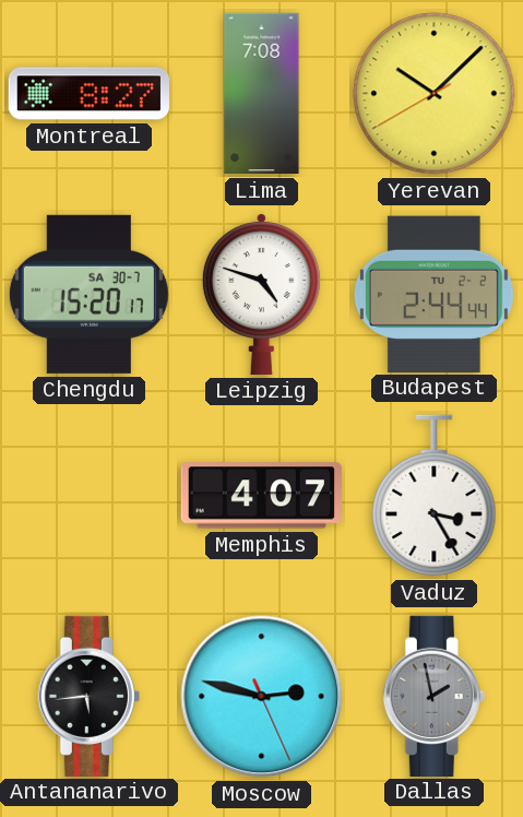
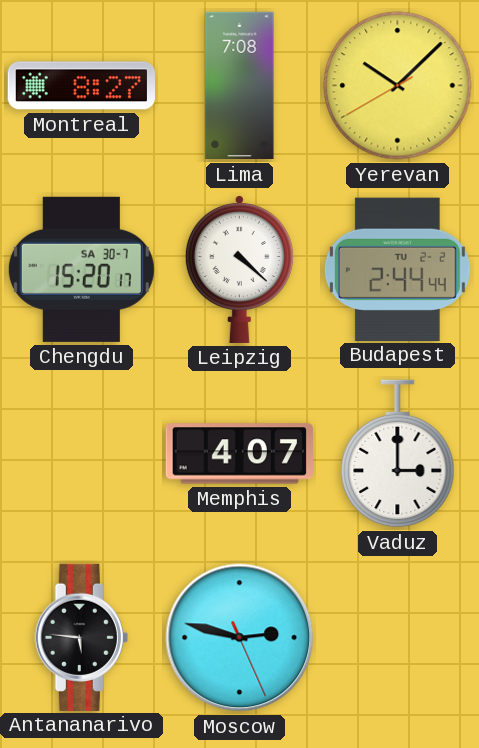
Leipzig: 4:48 -> 4:22
Vaduz: 3:25 -> 3:00
Antananarivo: 5:44 -> 5:46
Dallas: 1:58 -> none
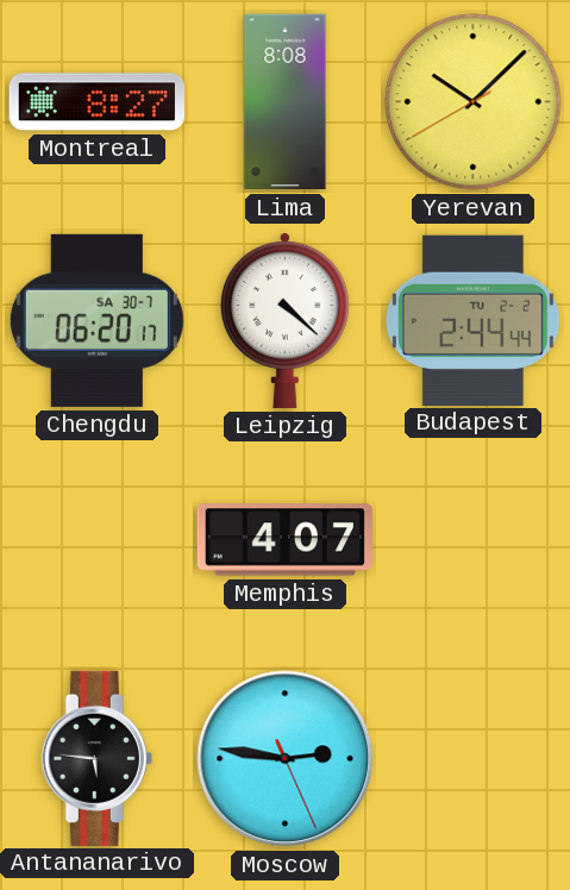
Lima: 7:08 -> 8:08
Chengdu: 15:20 -> 06:20
Vaduz: 3:00 -> none
Moscow: 2:47 -> 2:46
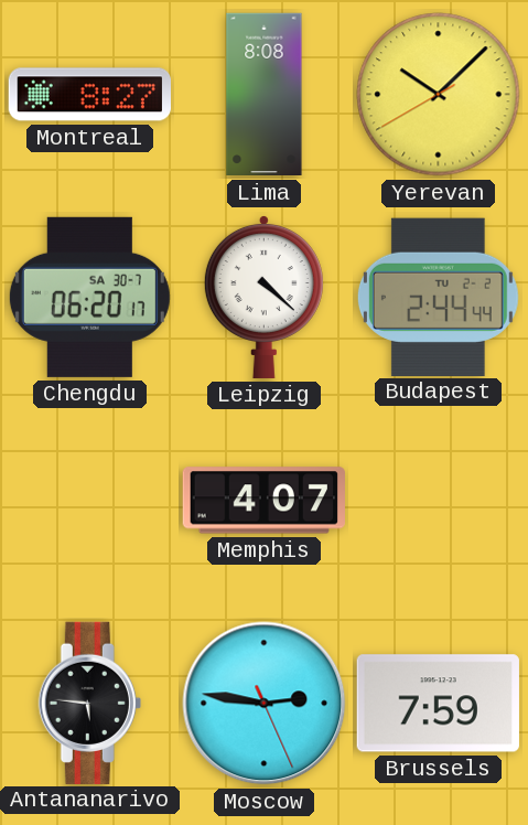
Brussels: none -> 7:59
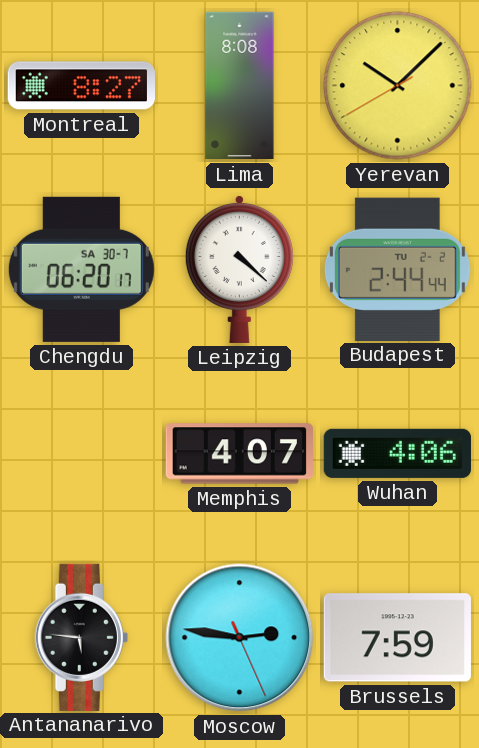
Wuhan: none -> 4:06
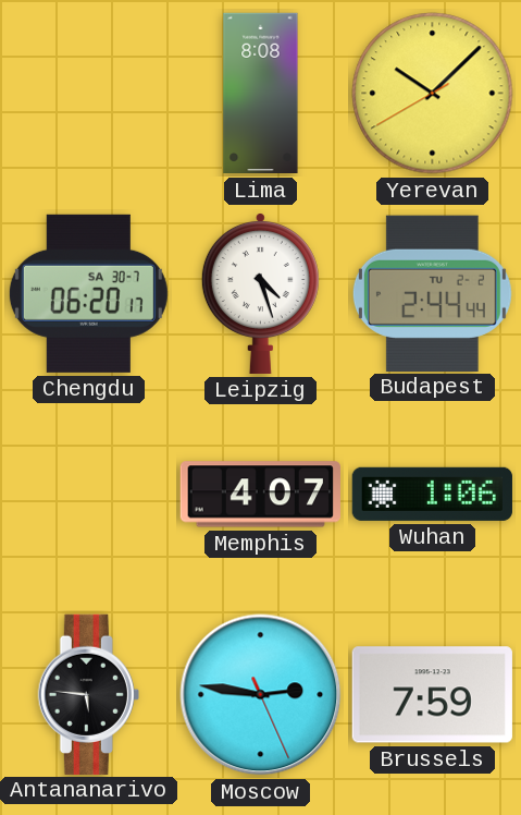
Montreal: 8:27 -> none
Leipzig: 4:22 -> 4:27
Wuhan: 4:06 -> 1:06
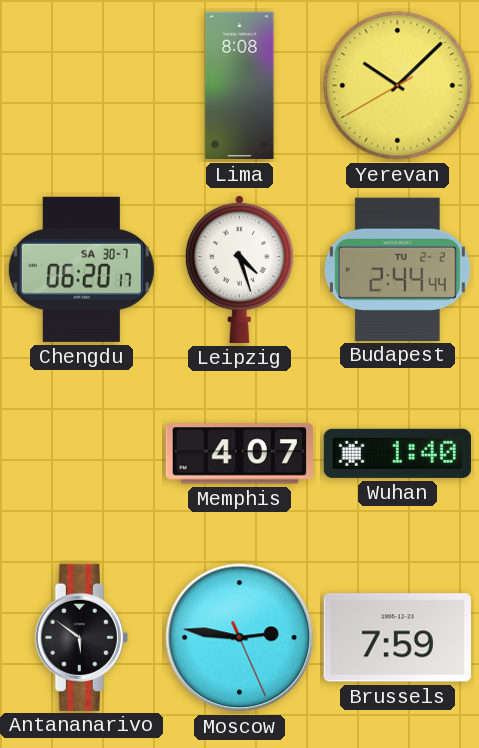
Wuhan: 1:06 -> 1:40
Antananarivo: 5:46 -> 5:51
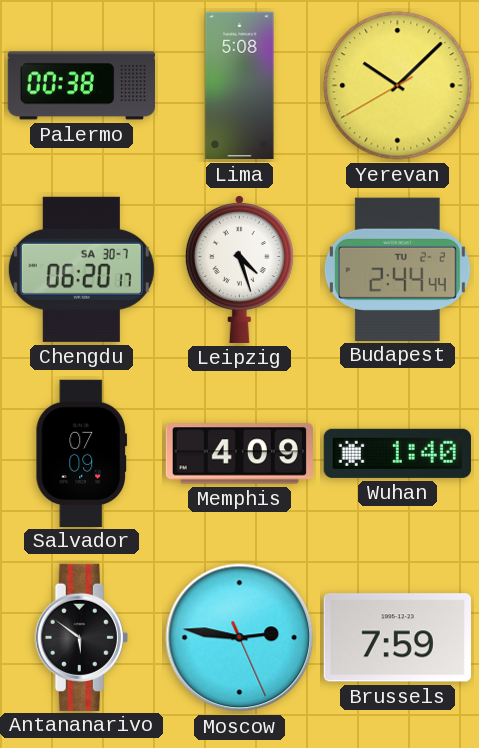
Palermo: none -> 00:38
Lima: 8:08 -> 5:08
Salvador: none -> 07:09
Memphis: 4:07 -> 4:09
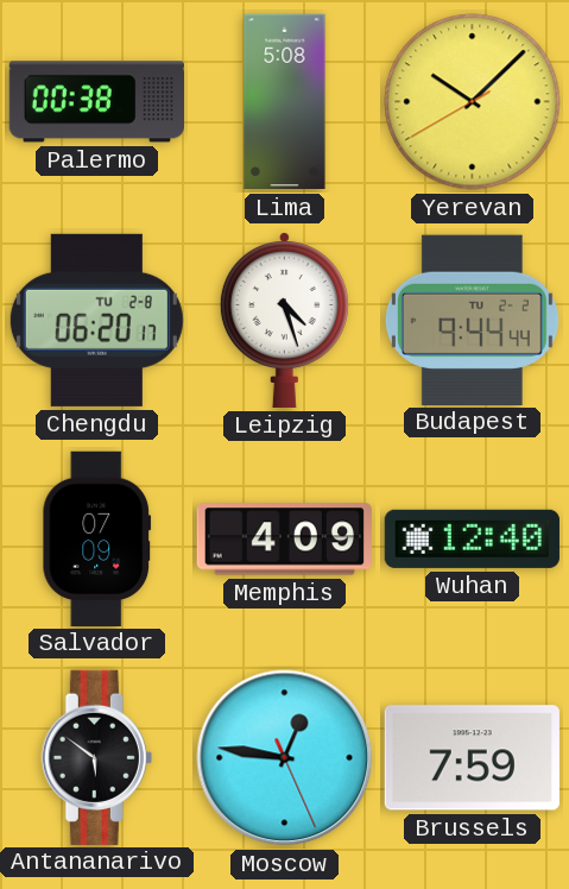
Chengdu date: SA 30-7 -> TU 2-8
Budapest: 2:44 -> 9:44
Wuhan: 1:40 -> 12:40
Moscow: 2:46 -> 12:46
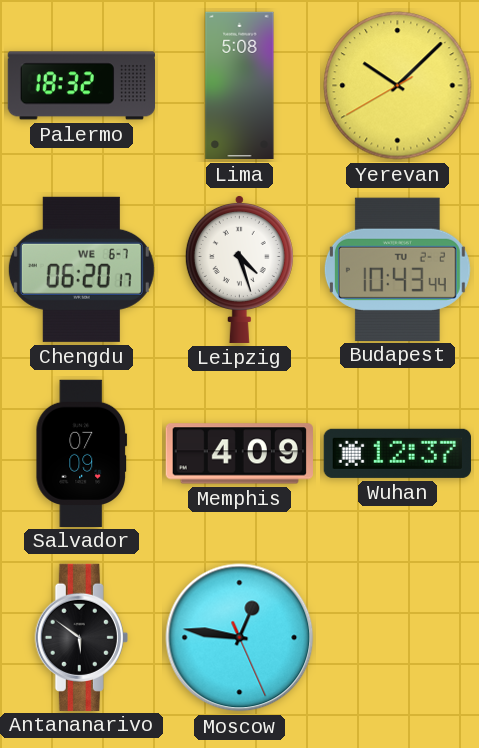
Palermo: 00:38 -> 18:32
Chengdu date: TU 2-8 -> WE 6-7
Budapest: 9:44 -> 10:43
Wuhan: 12:40 -> 12:37
Brussels: 7:59 -> none
